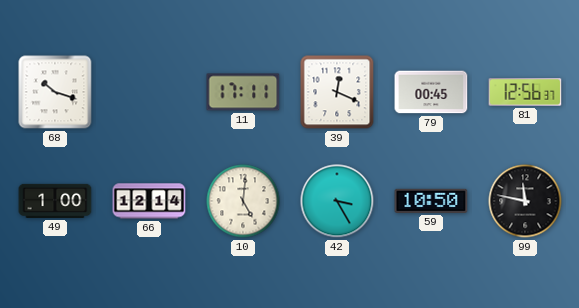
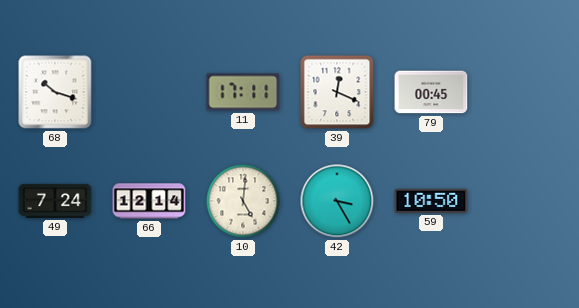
81: 12:56 -> none
49: 1:00 -> 7:24
99: 11:47 -> none
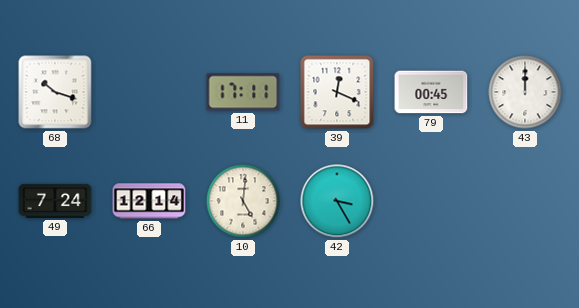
43: none -> 12:00
59: 10:50 -> none
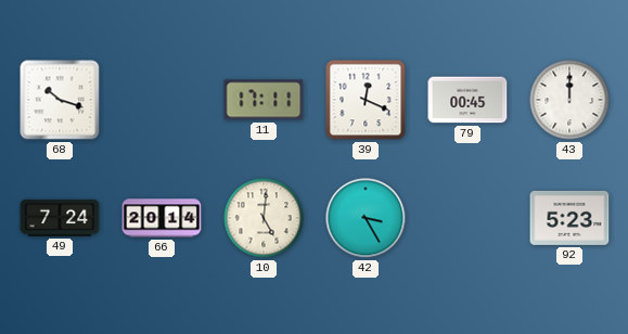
66: 12:14 -> 20:14
92: none -> 5:23
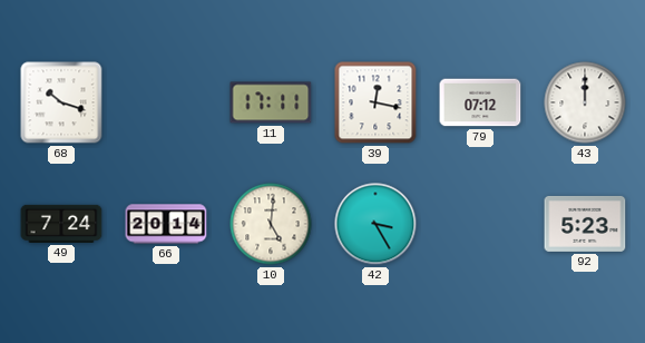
39: 12:19 -> 12:17
79: 00:45 -> 07:12
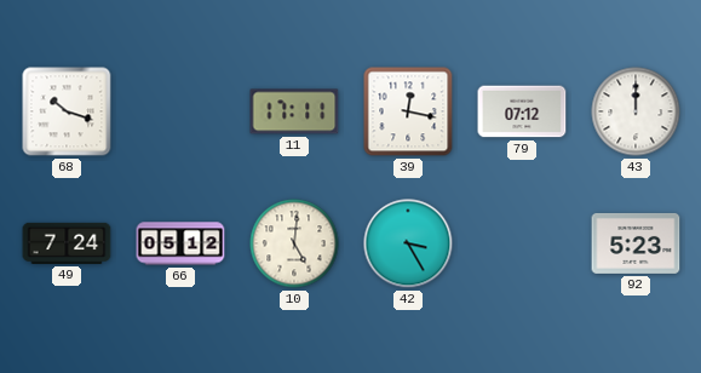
66: 20:14 -> 05:12
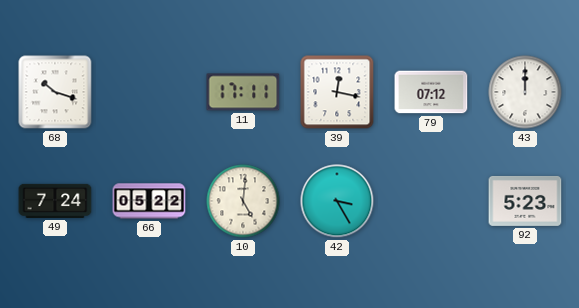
66: 05:12 -> 05:22
